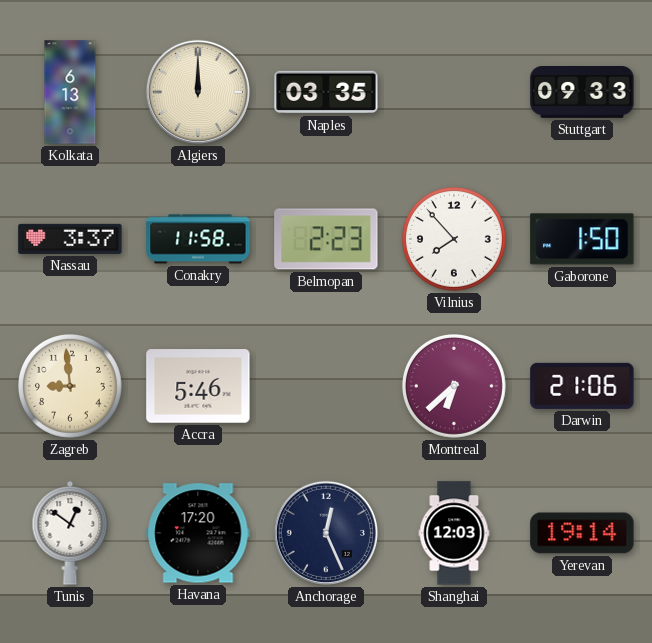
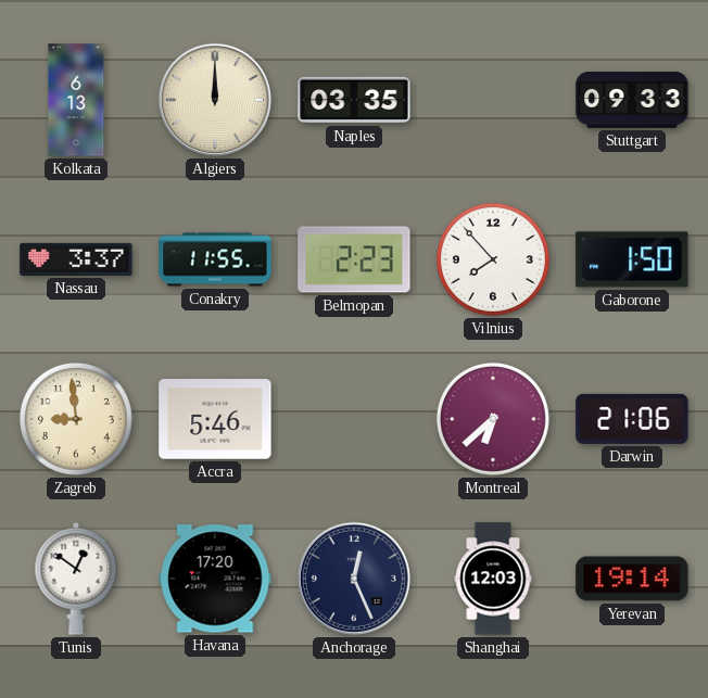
Conakry: 11:58 -> 11:55
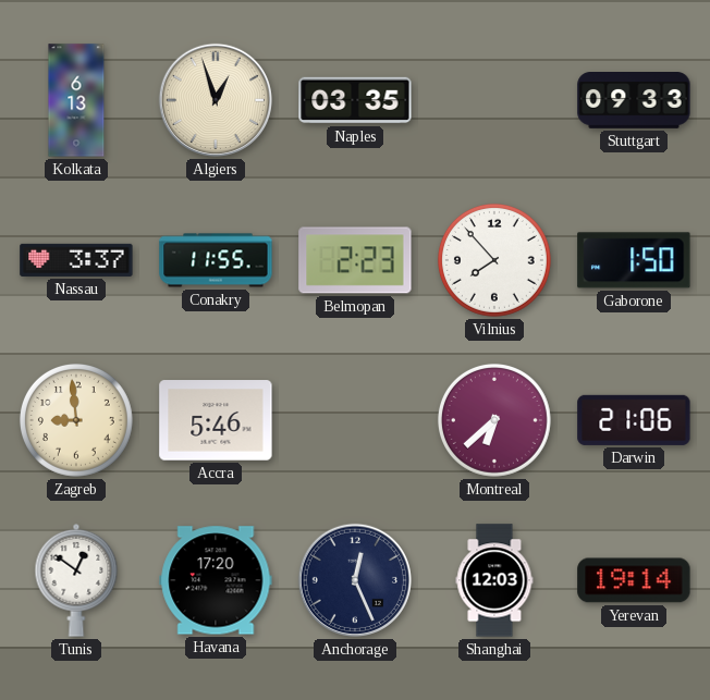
Algiers: 12:00 -> 12:57
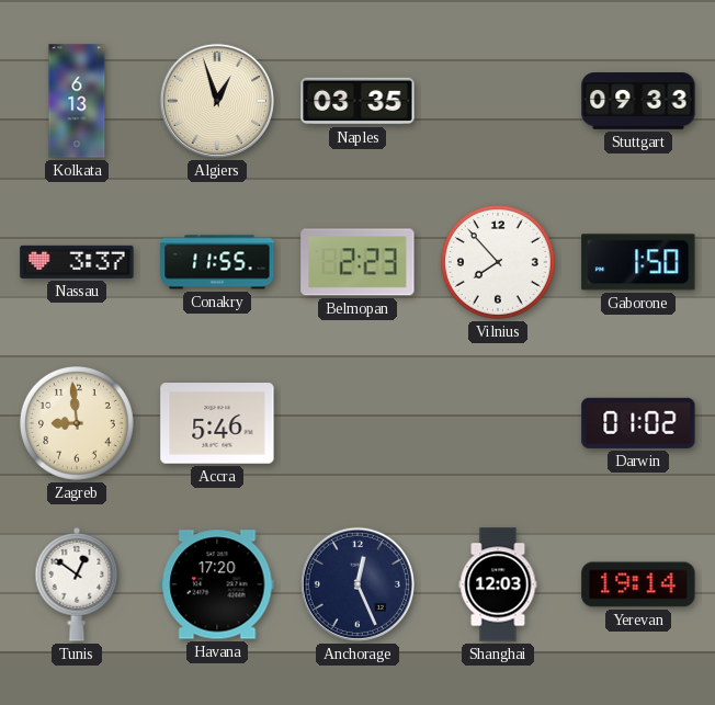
Montreal: 6:38 -> none
Darwin: 21:06 -> 01:02
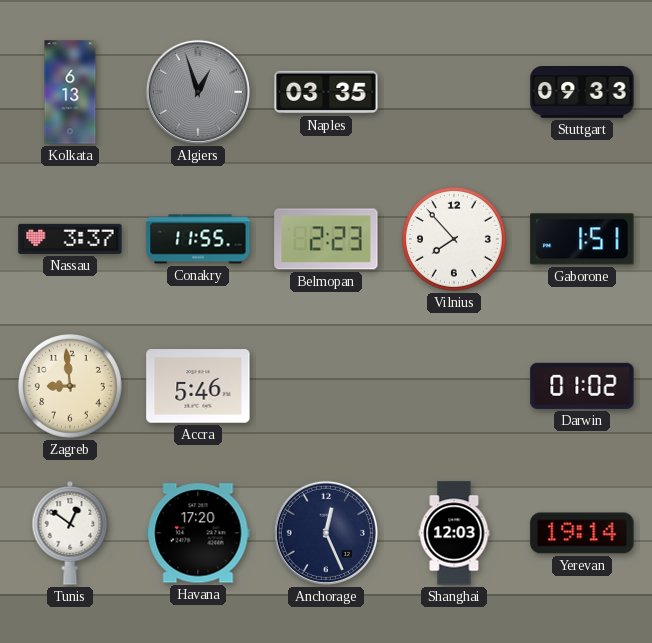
Algiers dial: cream -> grey
Gaborone: 1:50 -> 1:51
